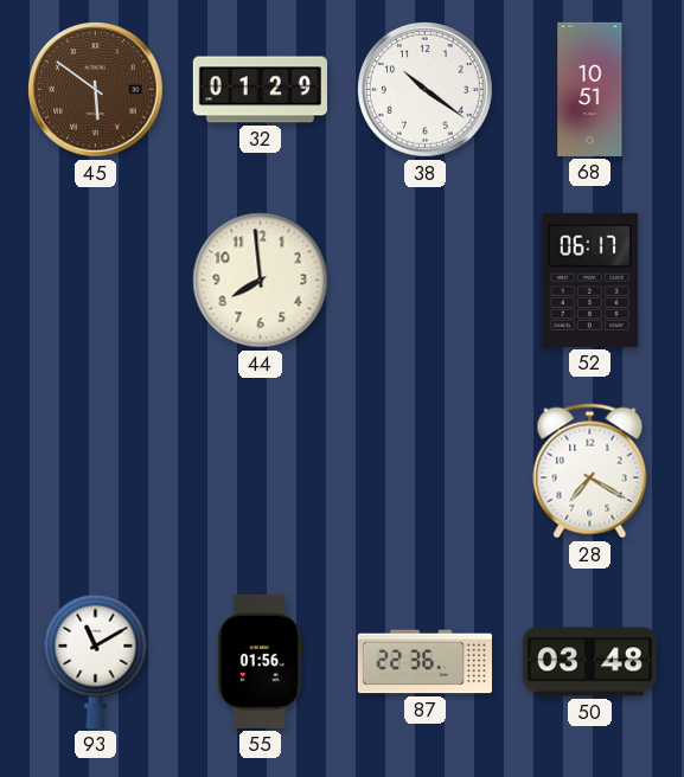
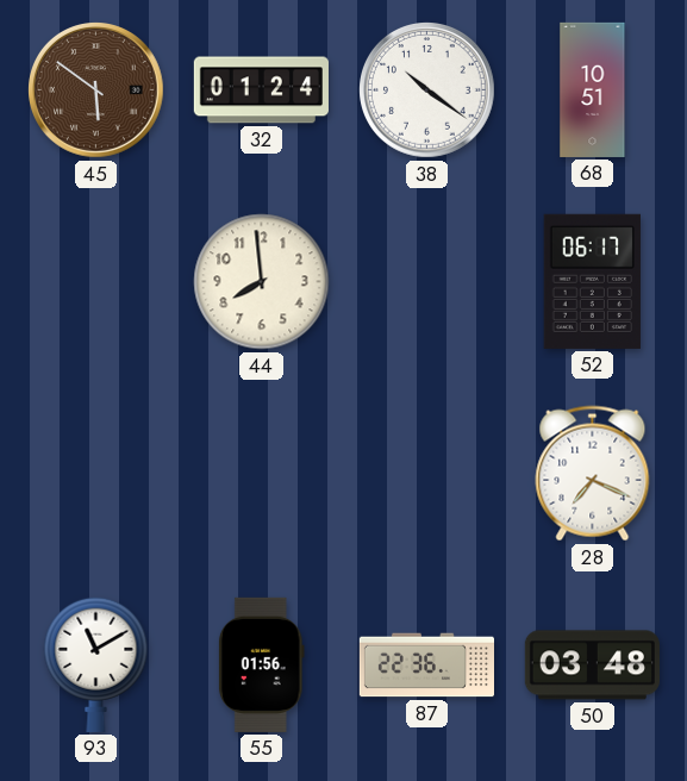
32: 01:29 -> 01:24
28: 7:20 -> 7:19
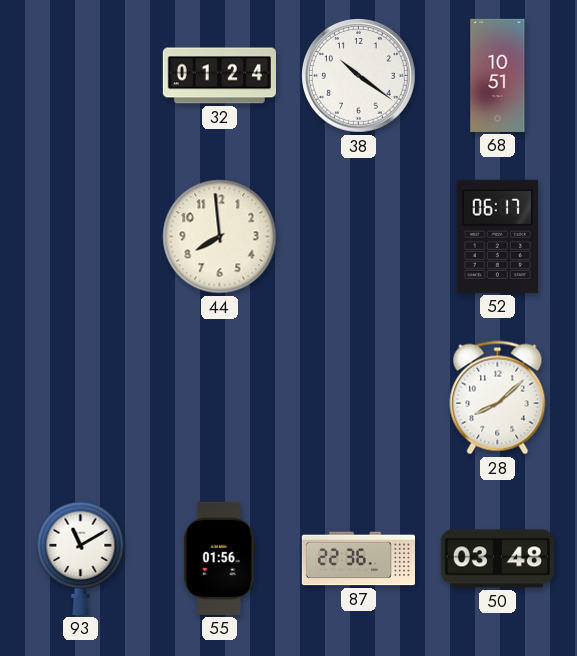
45: 5:51 -> none
28: 7:19 -> 8:08
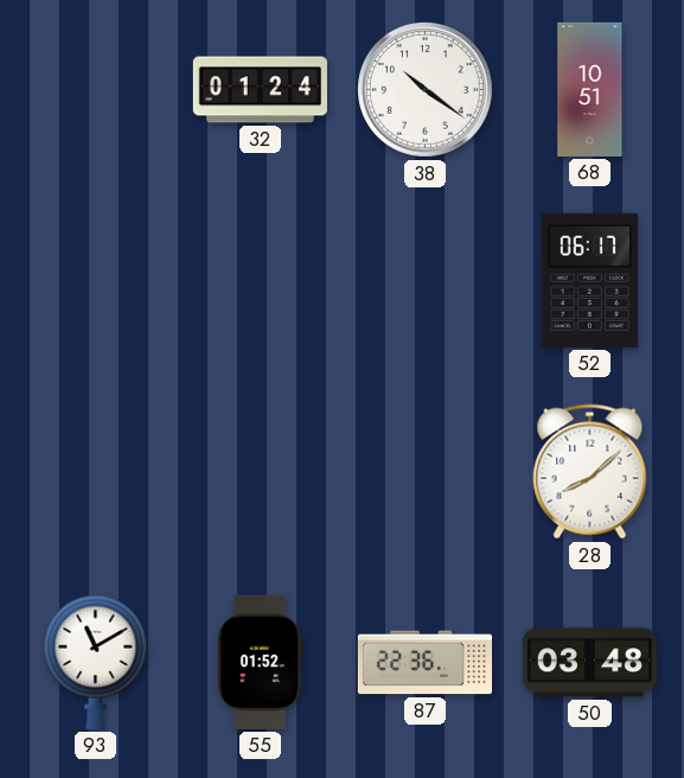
44: 7:59 -> none
55: 01:56 -> 01:52
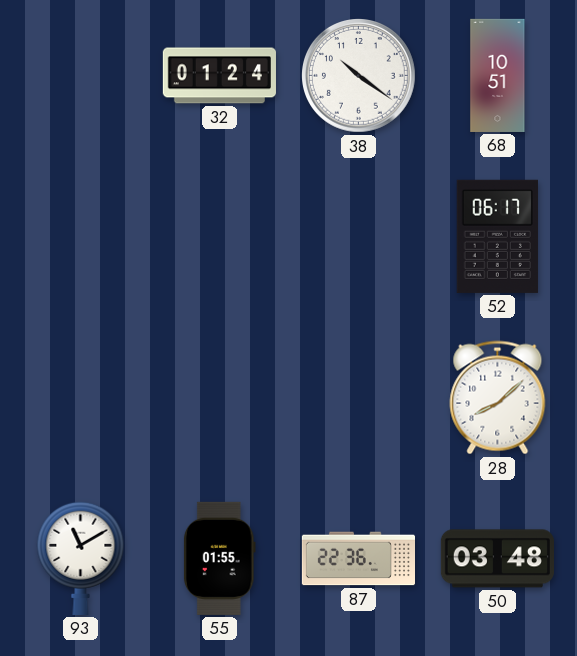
55: 01:52 -> 01:55
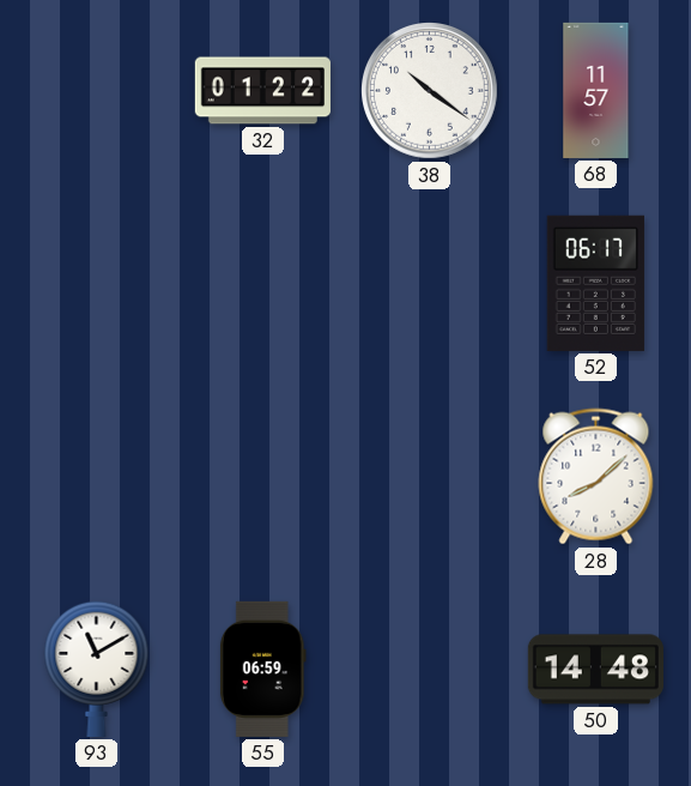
32: 01:24 -> 01:22
68: 10:51 -> 11:57
55: 01:55 -> 06:59
87: 22:36 -> none
50: 03:48 -> 14:48
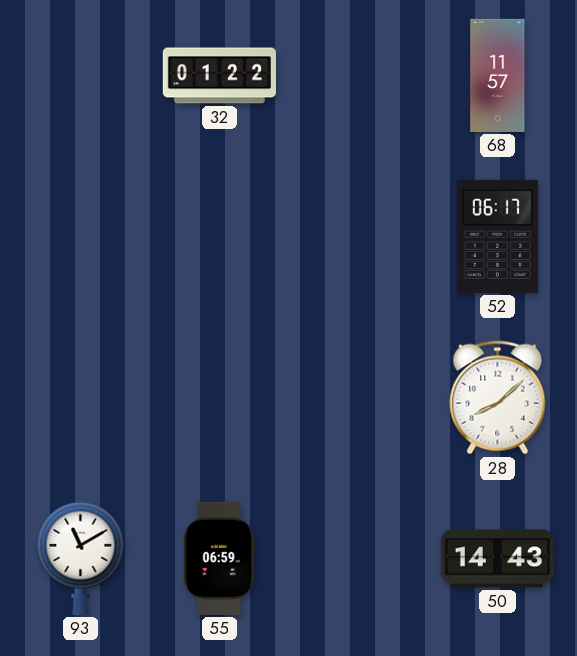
38: 10:21 -> none
50: 14:48 -> 14:43
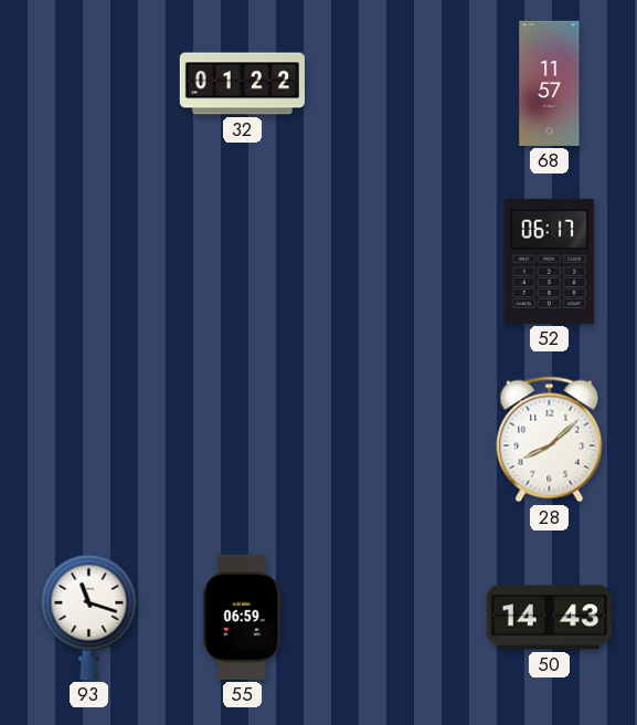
93: 11:10 -> 11:18
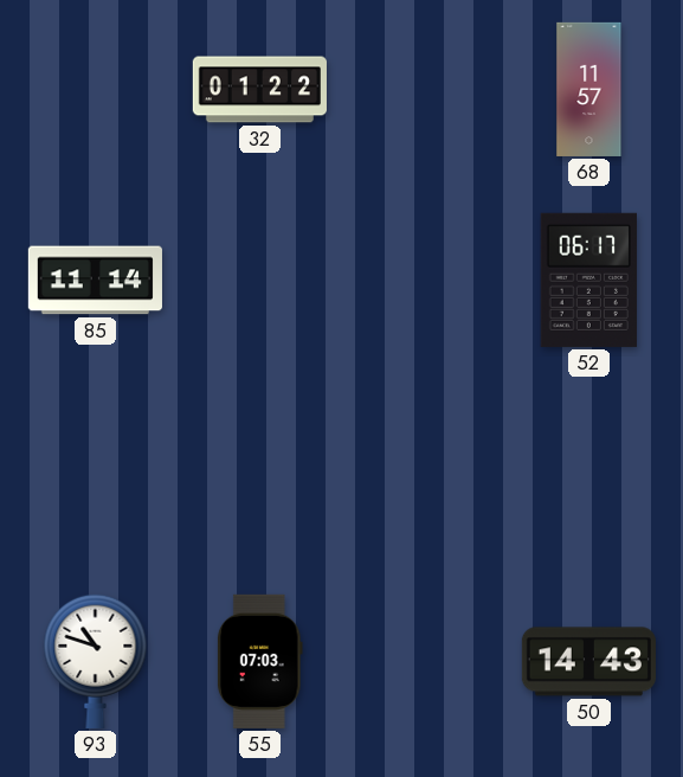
85: none -> 11:14
28: 8:08 -> none
93: 11:18 -> 10:48
55: 06:59 -> 07:03
